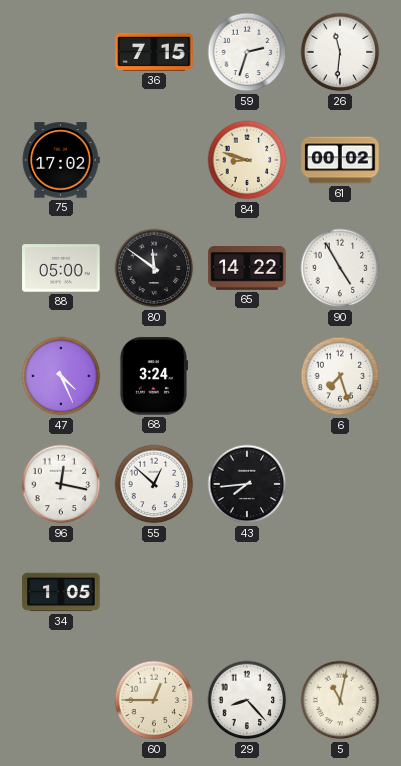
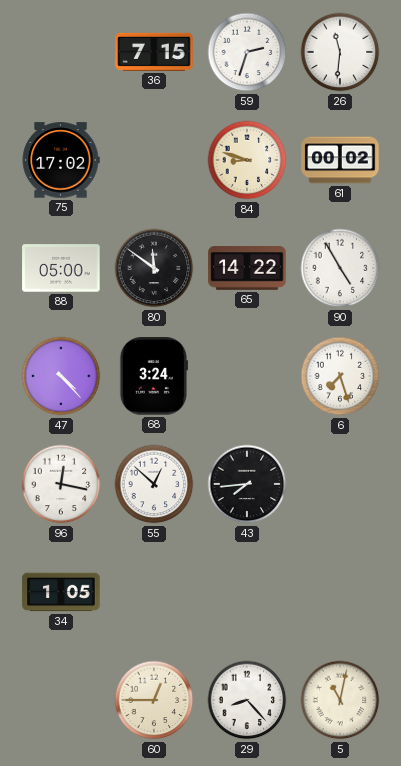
47: 4:26 -> 4:23
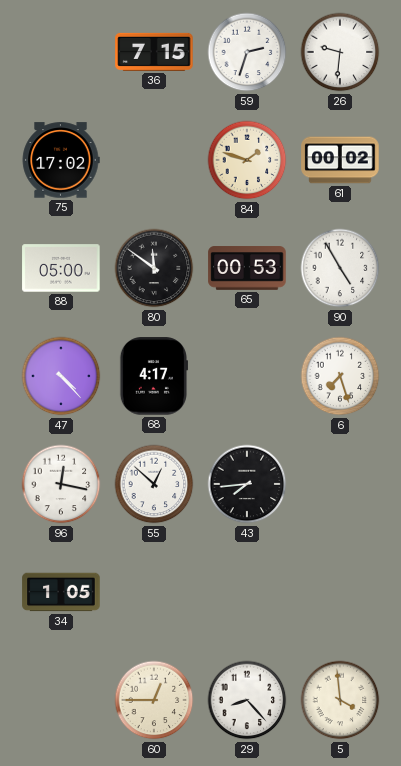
26: 11:31 -> 9:31
84: 8:48 -> 1:48
65: 14:22 -> 00:53
68: 3:24 -> 4:17
5: 11:02 -> 3:59
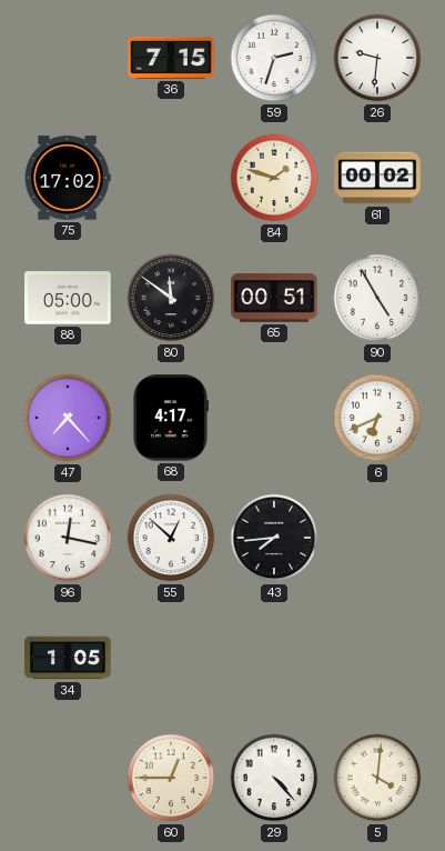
65: 00:53 -> 00:51
47: 4:23 -> 7:23
6: 7:27 -> 6:41
29: 8:23 -> 4:23
5: 3:59 -> 4:01
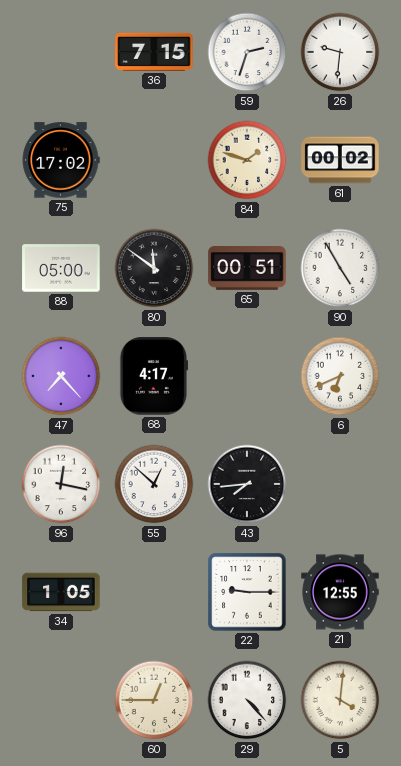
22: none -> 9:15
21: none -> 12:55
